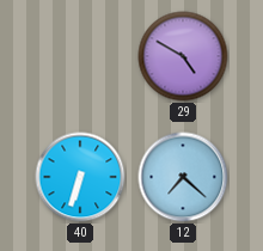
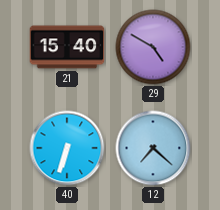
21: none -> 15:40
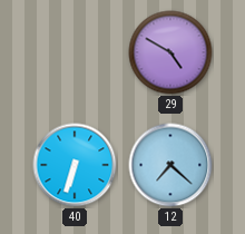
21: 15:40 -> none
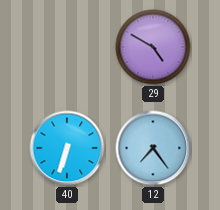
12: 7:22 -> 7:24
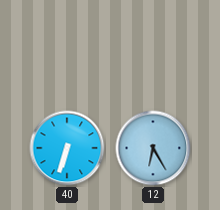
29: 4:50 -> none
12: 7:24 -> 6:25
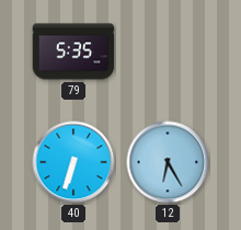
79: none -> 5:35
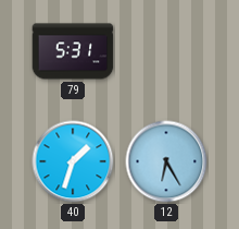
79: 5:35 -> 5:31
40: 6:33 -> 1:33
